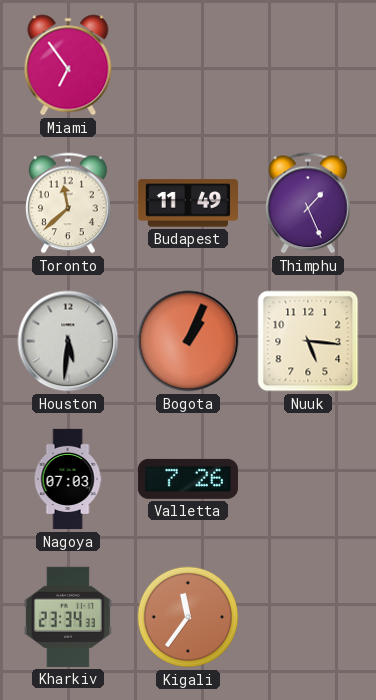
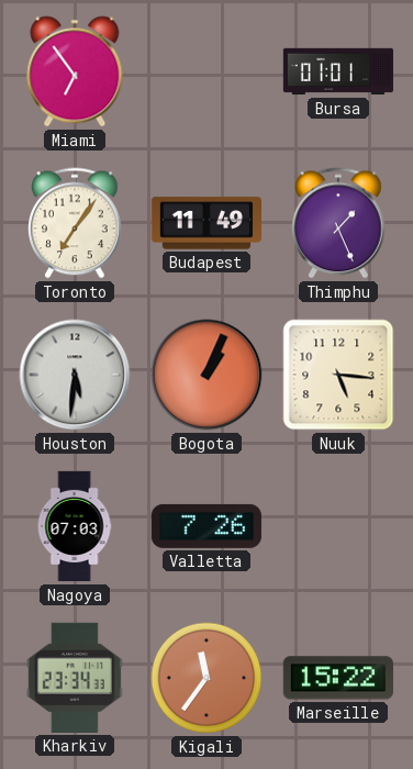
Bursa: none -> 01:01
Toronto: 11:38 -> 7:06
Marseille: none -> 15:22
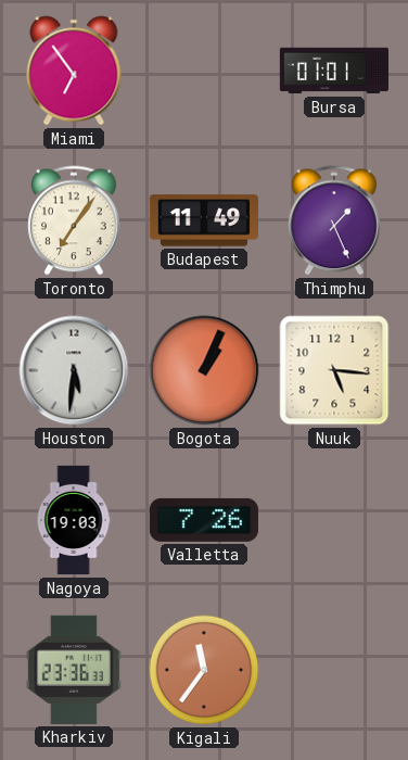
Nagoya: 07:03 -> 19:03
Kharkiv: 23:34 -> 23:36
Marseille: 15:22 -> none
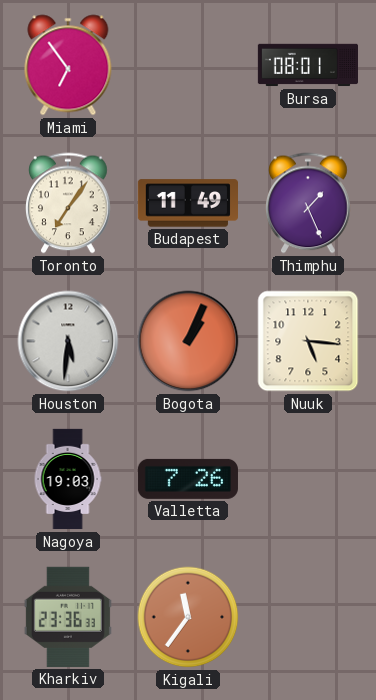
Bursa: 01:01 -> 08:01
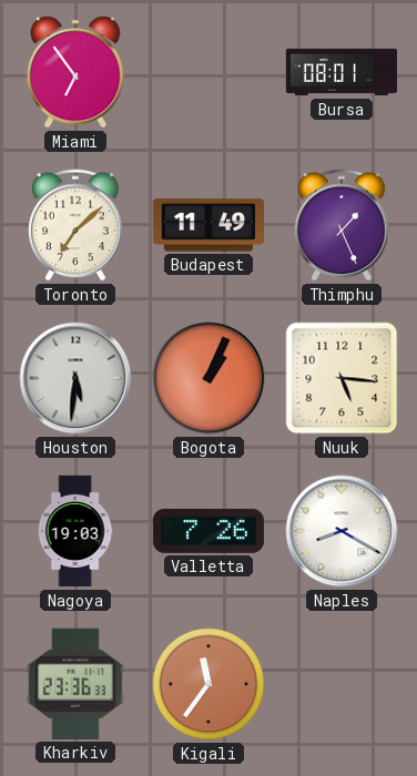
Toronto: 7:06 -> 7:08
Naples: none -> 8:20
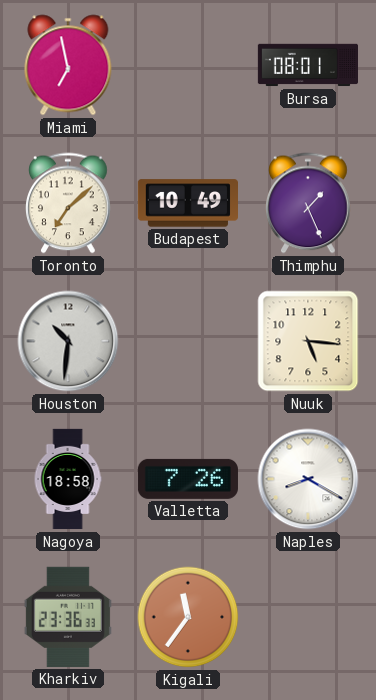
Miami: 6:54 -> 6:58
Budapest: 11:49 -> 10:49
Houston: 5:31 -> 10:31
Bogota: 1:04 -> none
Nagoya: 19:03 -> 18:58
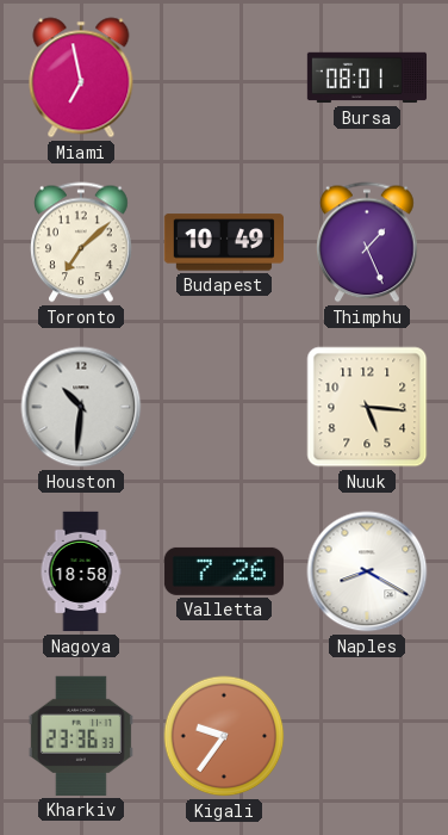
Kigali: 11:36 -> 9:36
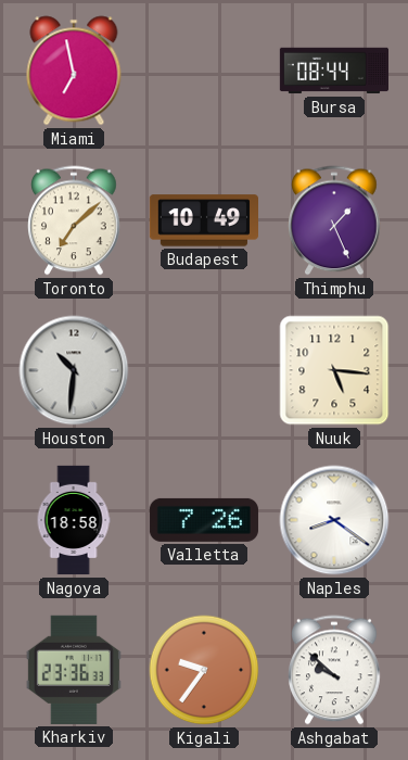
Bursa: 08:01 -> 08:44
Naples: 8:20 -> 8:21
Ashgabat: none -> 9:52
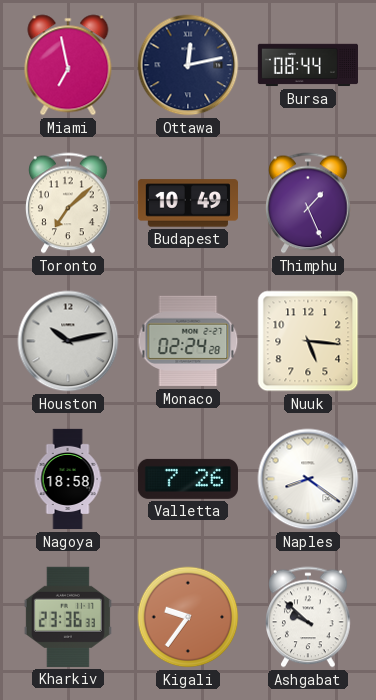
Ottawa: none -> 12:13
Houston: 10:31 -> 10:13
Monaco: none -> 02:24
